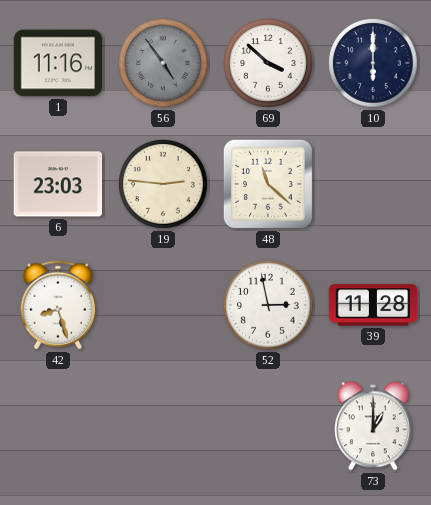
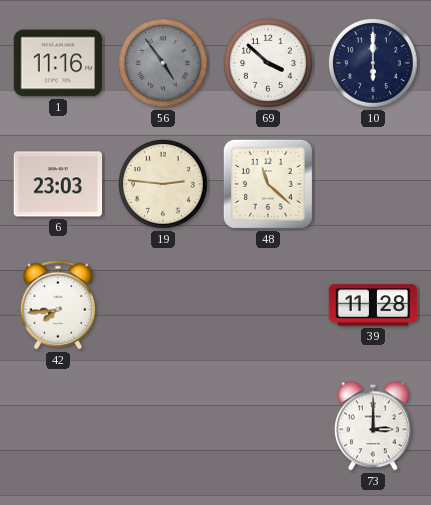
42: 8:27 -> 7:44
52: 2:58 -> none
73: 1:00 -> 3:00
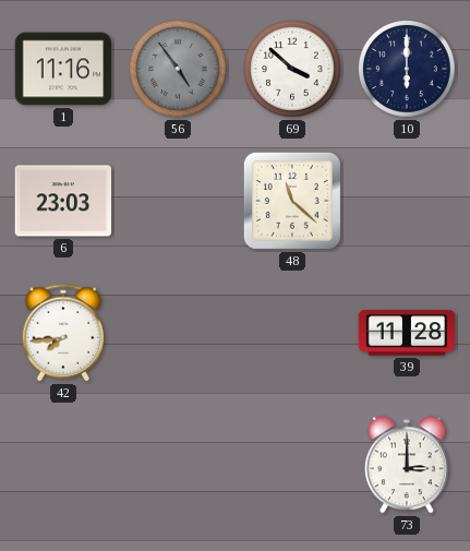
19: 2:46 -> none
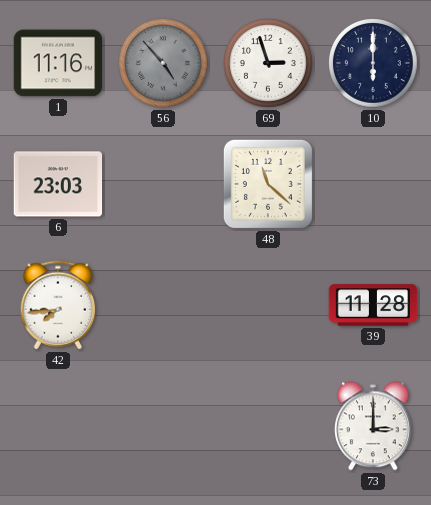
56: 4:54 -> 4:53
69: 3:52 -> 2:57
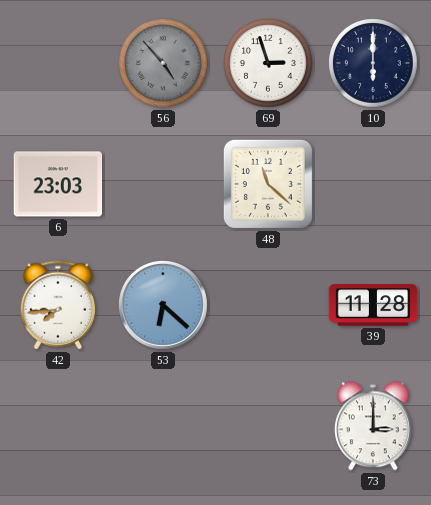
1: 11:16 -> none
53: none -> 6:22
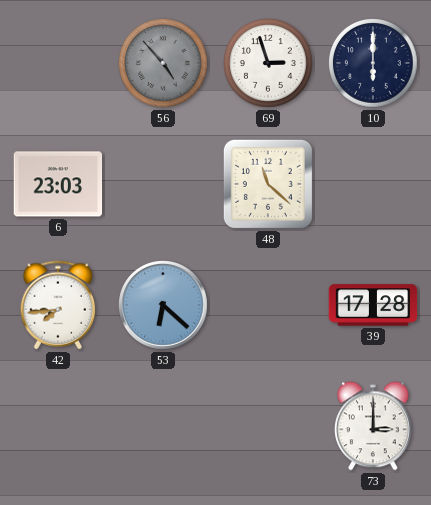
39: 11:28 -> 17:28
